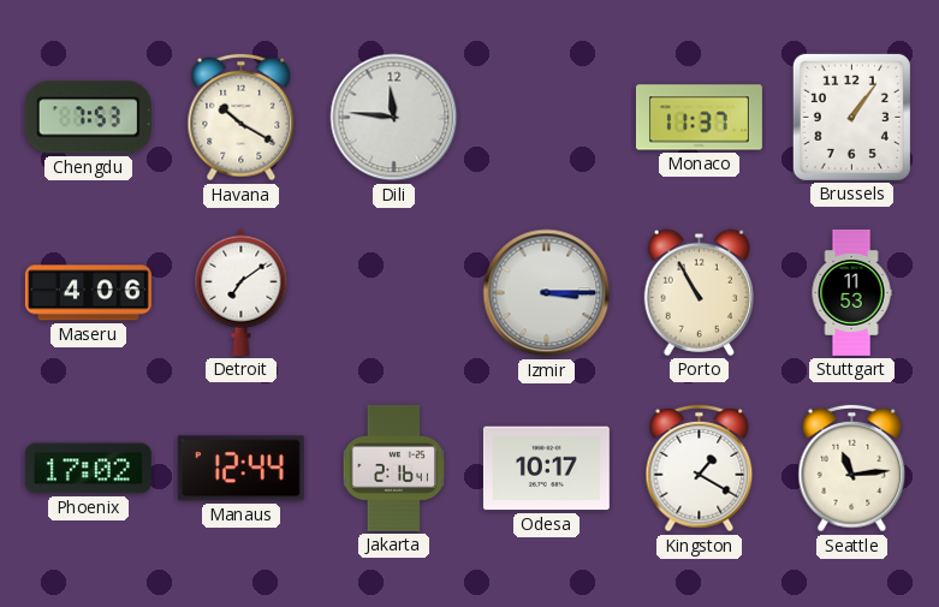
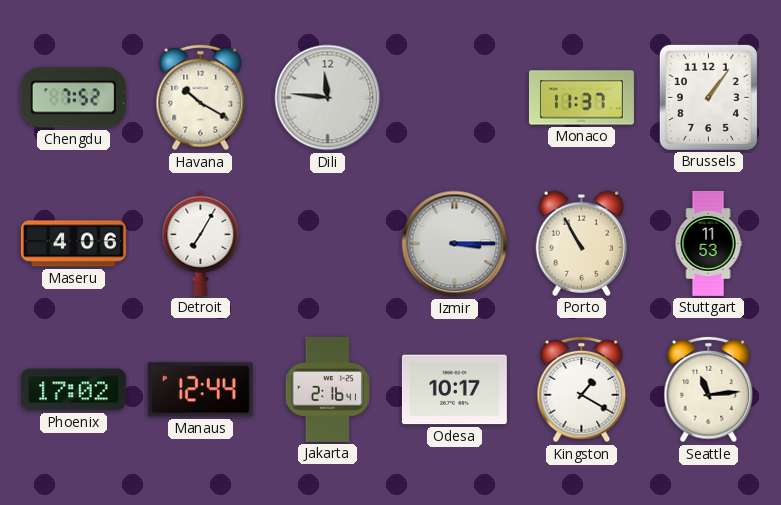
Chengdu: 7:53 -> 7:52
Detroit: 7:09 -> 7:05
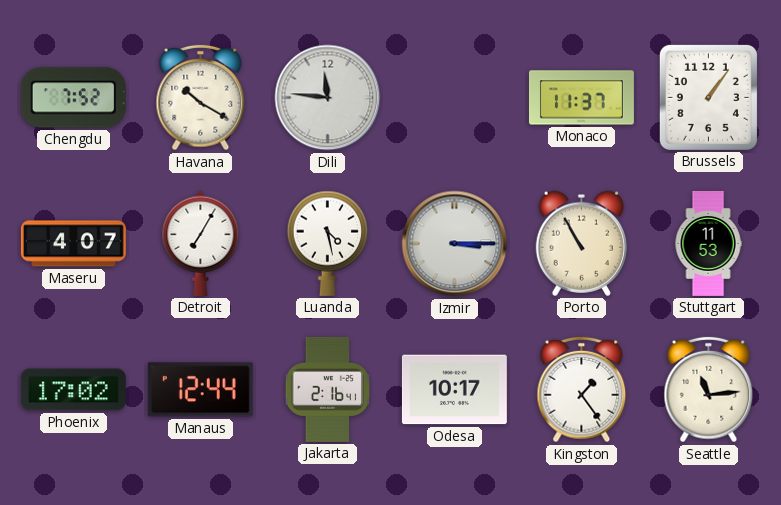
Maseru: 4:06 -> 4:07
Luanda: none -> 4:28
Kingston: 1:20 -> 1:24
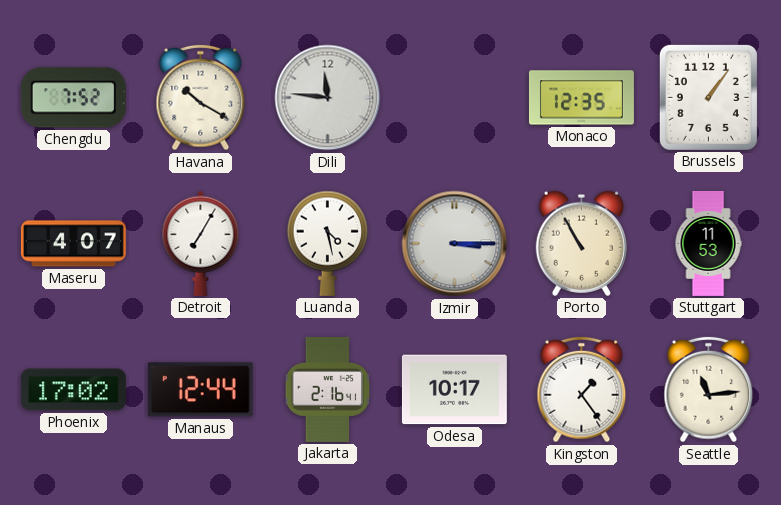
Monaco: 11:37 -> 12:35
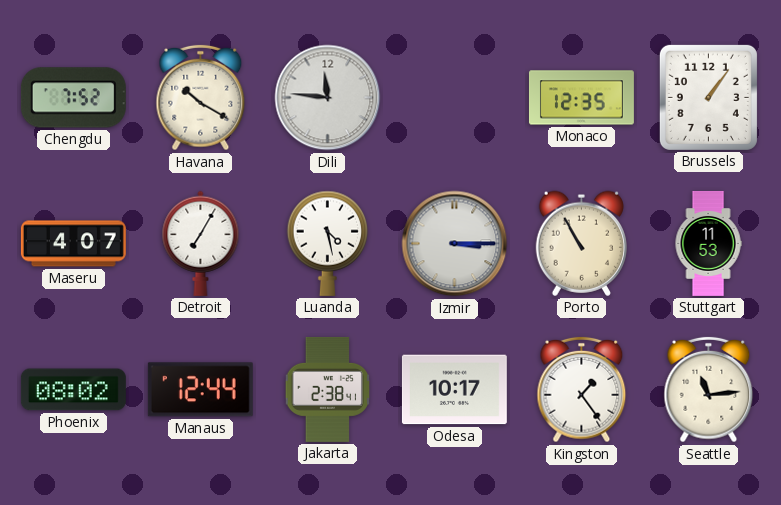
Phoenix: 17:02 -> 08:02
Jakarta: 2:16 -> 2:38
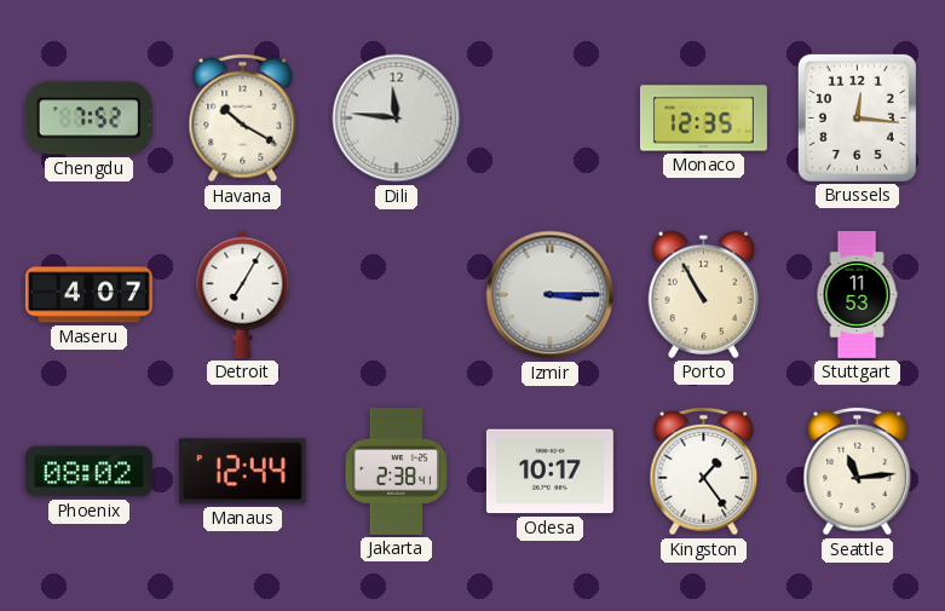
Brussels: 1:06 -> 12:16
Luanda: 4:28 -> none
